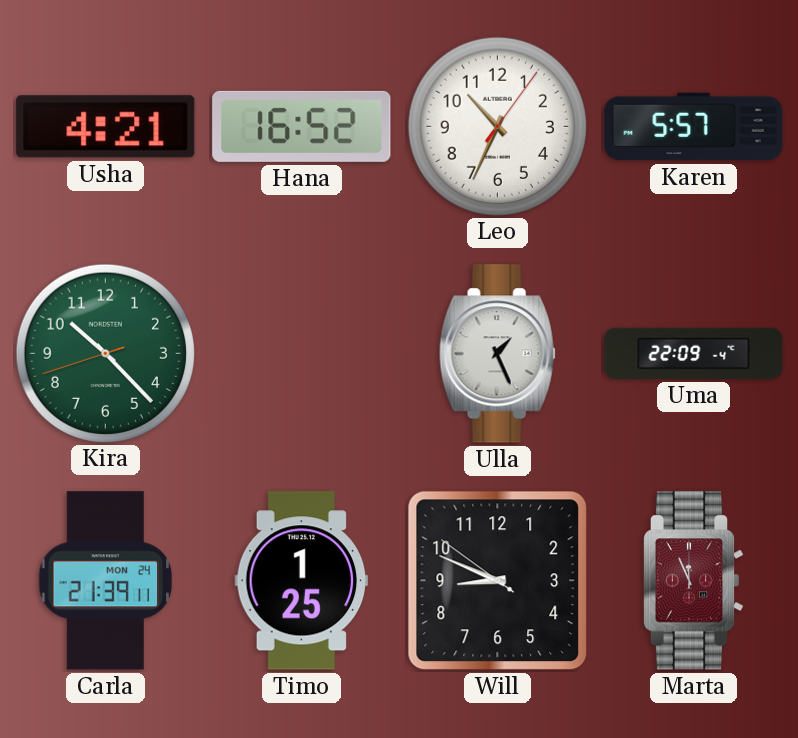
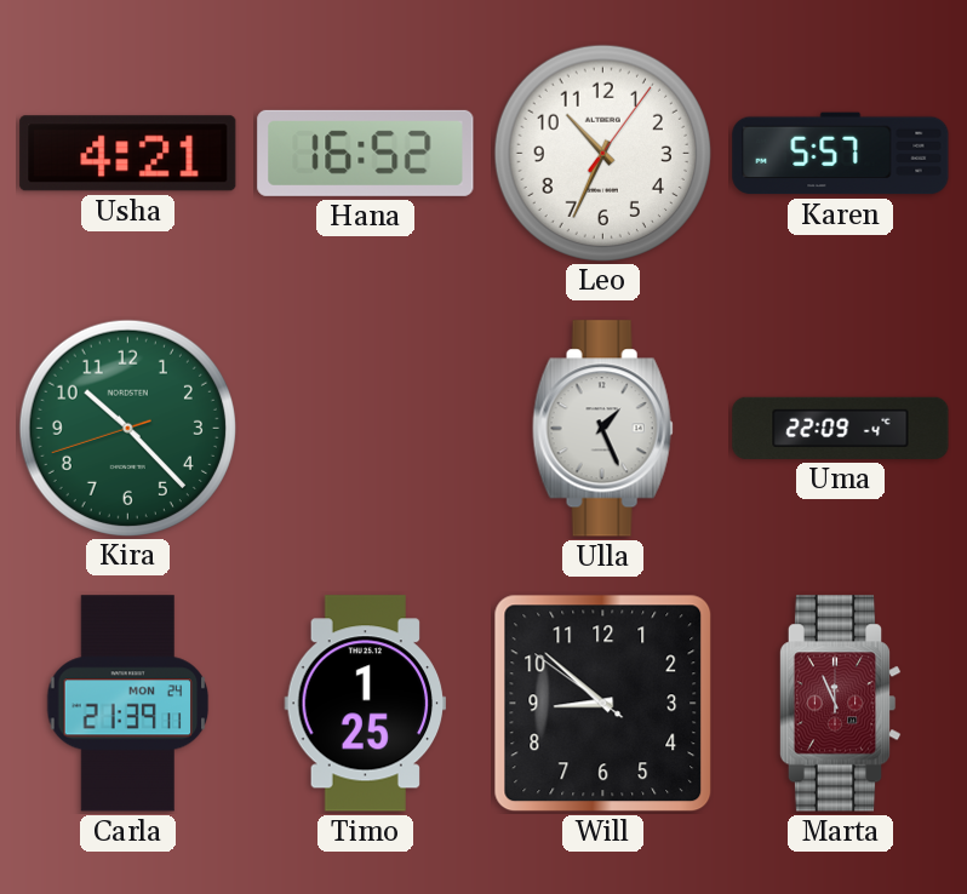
Will: 8:48 -> 8:51
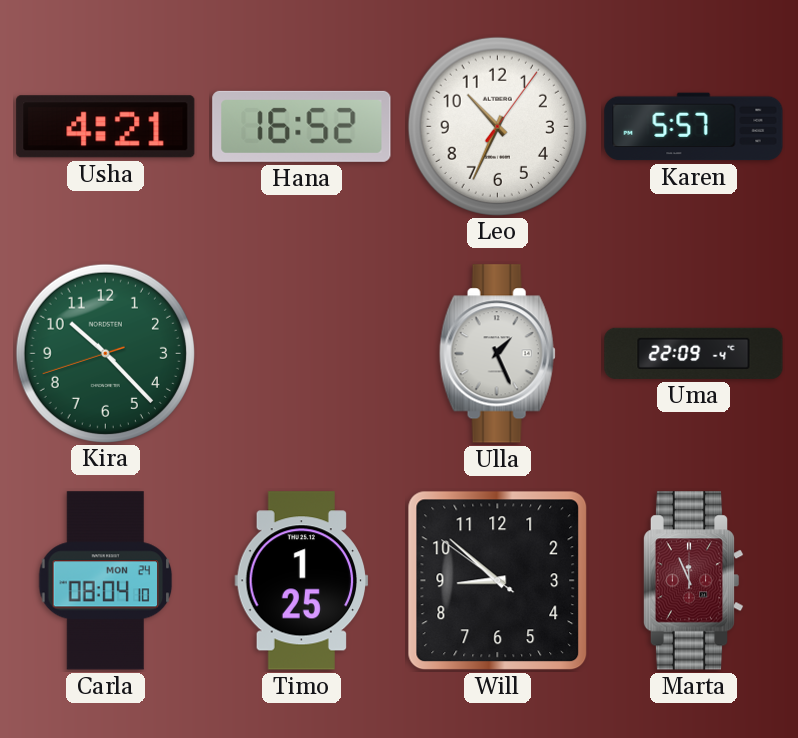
Carla: 21:39 -> 08:04
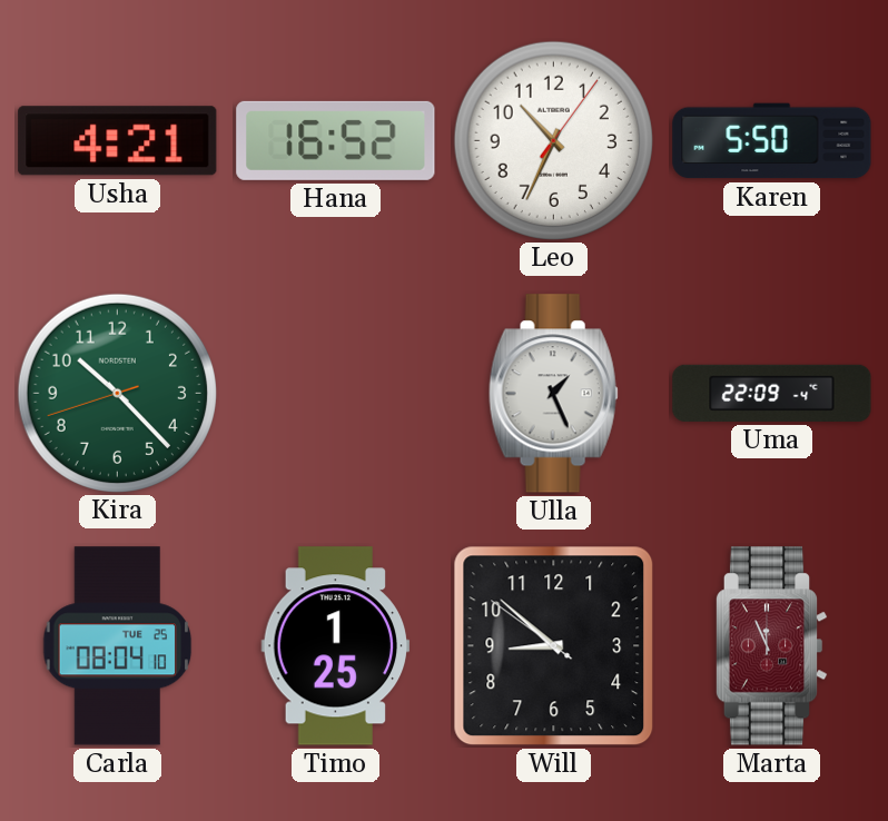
Karen: 5:57 -> 5:50
Carla date: MON 24 -> TUE 25
